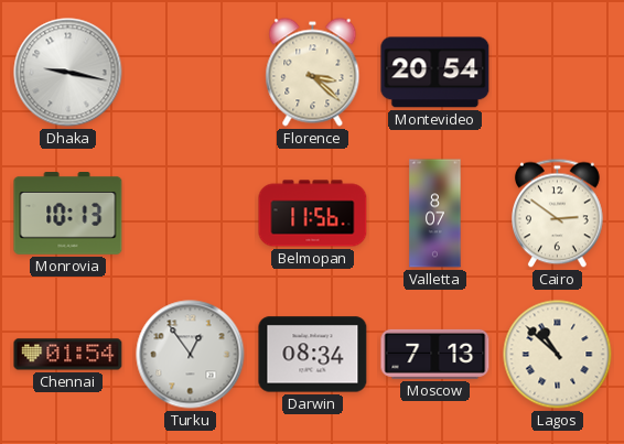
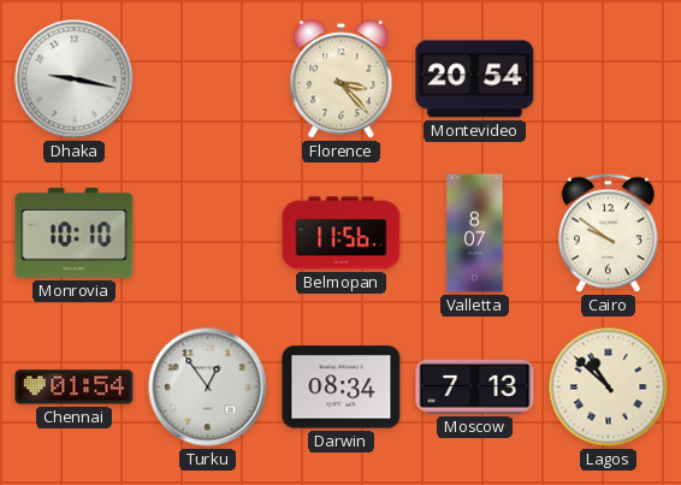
Florence: 3:22 -> 3:23
Monrovia: 10:13 -> 10:10
Cairo: 2:51 -> 9:51
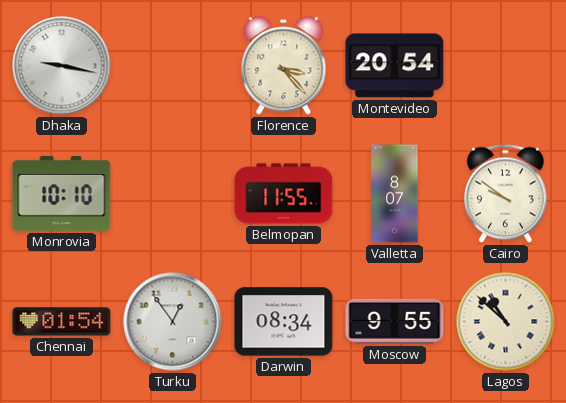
Belmopan: 11:56 -> 11:55
Moscow: 7:13 -> 9:55
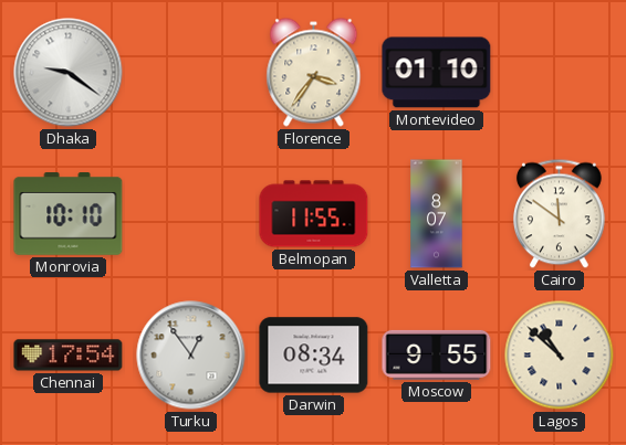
Dhaka: 9:17 -> 9:21
Florence: 3:23 -> 3:36
Montevideo: 20:54 -> 01:10
Cairo: 9:51 -> 11:51
Chennai: 01:54 -> 17:54
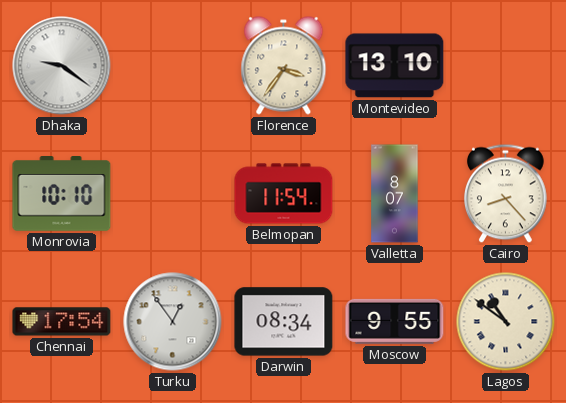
Montevideo: 01:10 -> 13:10
Belmopan: 11:55 -> 11:54
Cairo: 11:51 -> 8:23
Lagos: 10:52 -> 10:51
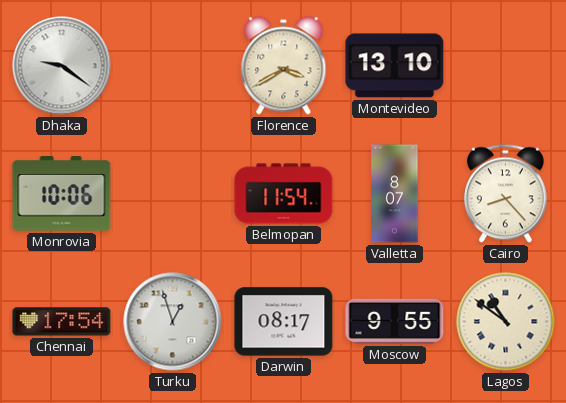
Florence: 3:36 -> 3:40
Monrovia: 10:10 -> 10:06
Turku: 12:54 -> 12:57
Darwin: 08:34 -> 08:17
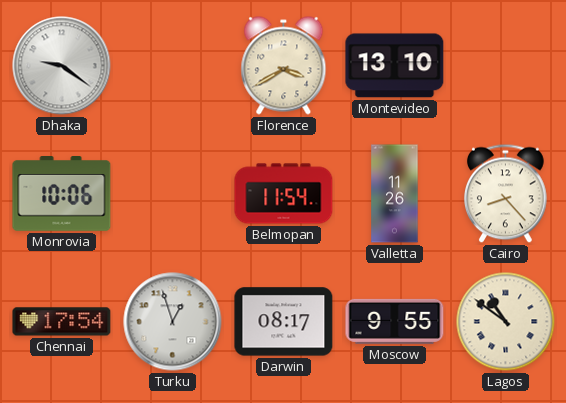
Valletta: 8:07 -> 11:26
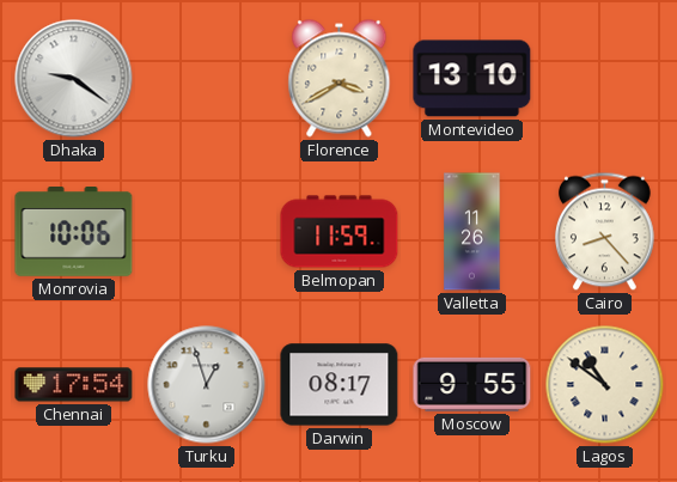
Belmopan: 11:54 -> 11:59
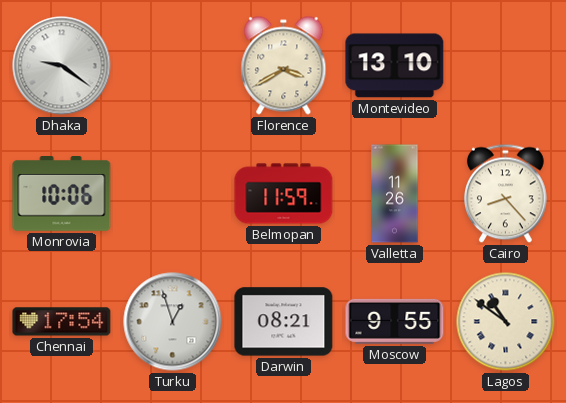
Darwin: 08:17 -> 08:21
